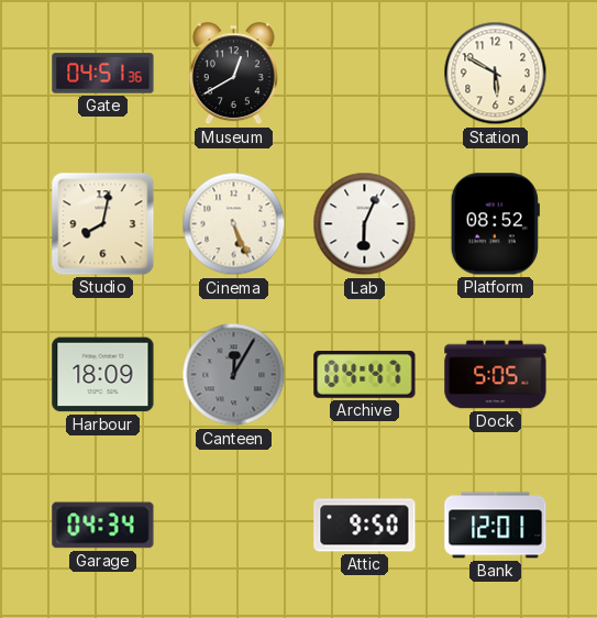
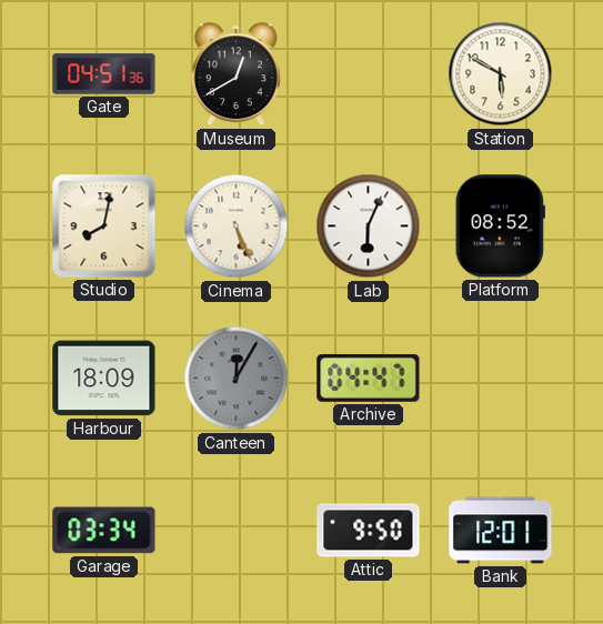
Dock: 5:05 -> none
Garage: 04:34 -> 03:34
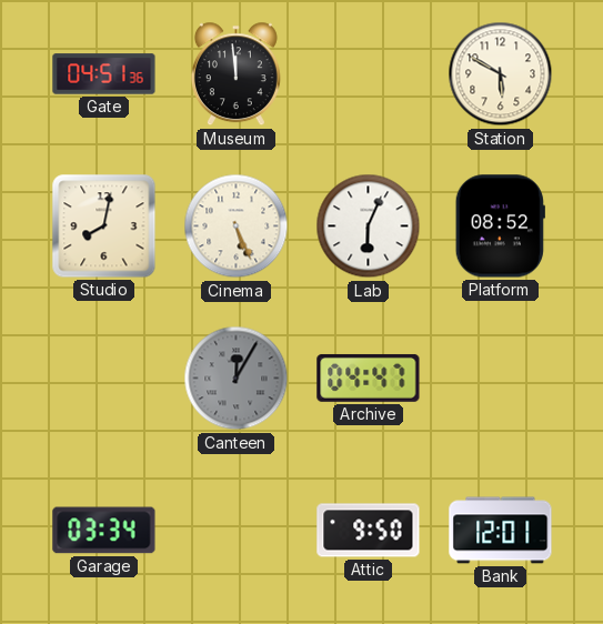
Museum: 12:40 -> 11:59
Harbour: 18:09 -> none
